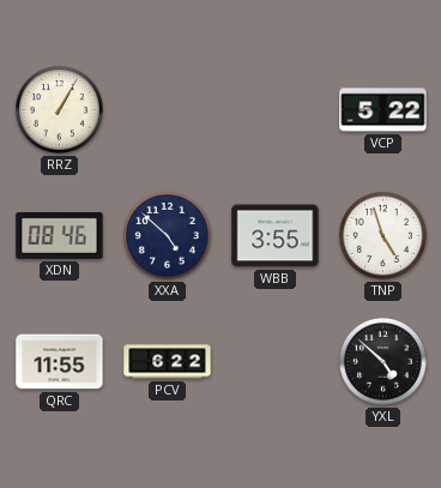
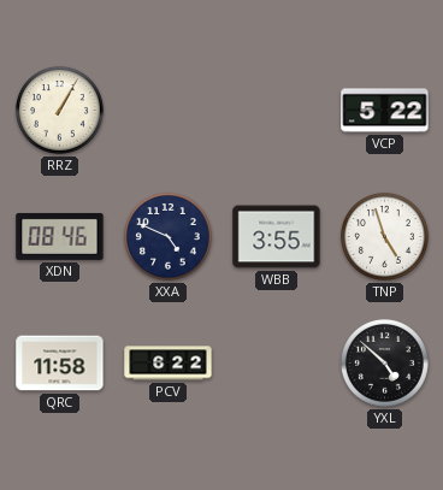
XXA: 4:52 -> 4:49
QRC: 11:55 -> 11:58
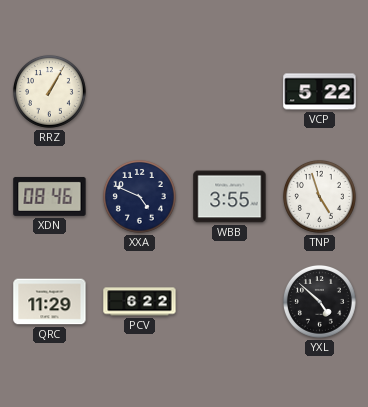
QRC: 11:58 -> 11:29
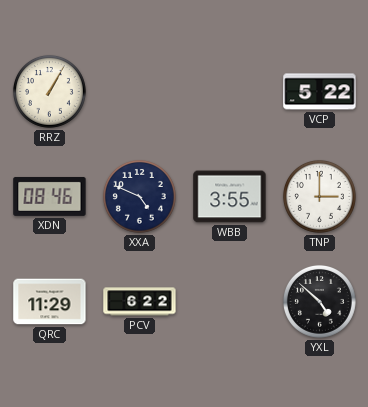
TNP: 4:57 -> 3:00
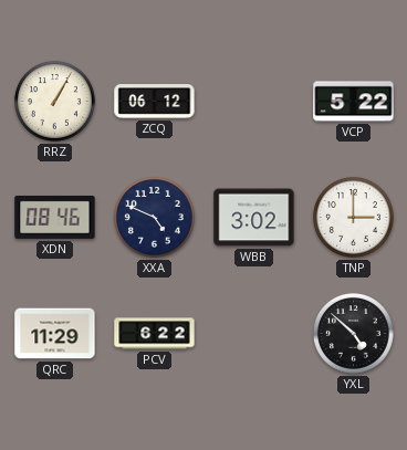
ZCQ: none -> 06:12
WBB: 3:55 -> 3:02
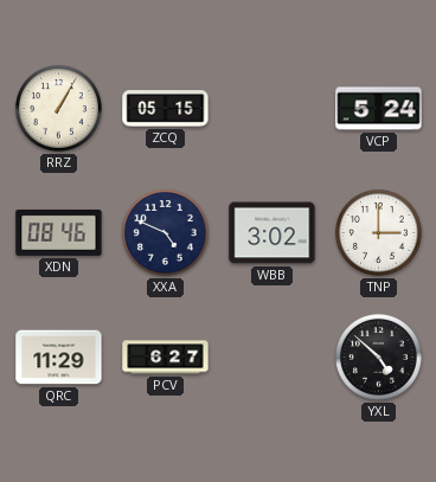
ZCQ: 06:12 -> 05:15
VCP: 5:22 -> 5:24
PCV: 6:22 -> 6:27
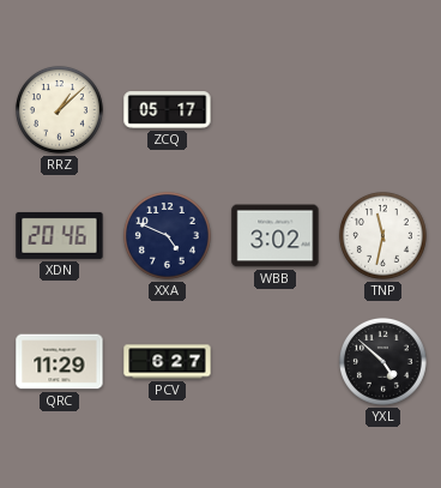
RRZ: 1:05 -> 1:08
ZCQ: 05:15 -> 05:17
VCP: 5:24 -> none
XDN: 08:46 -> 20:46
TNP: 3:00 -> 11:32
